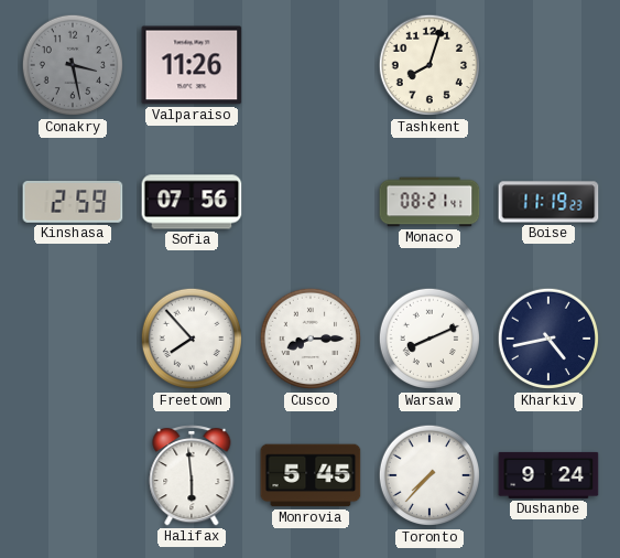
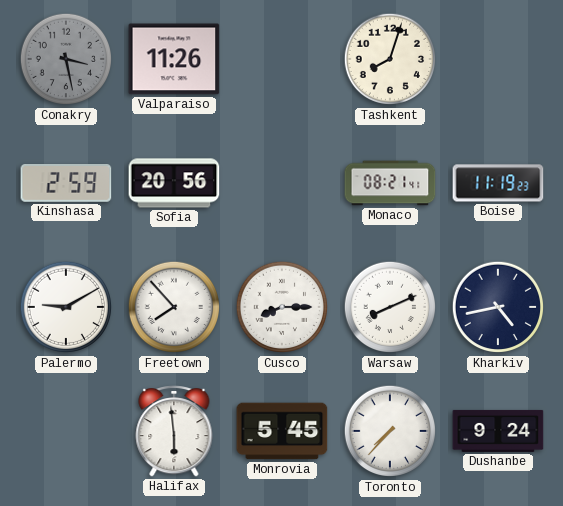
Sofia: 07:56 -> 20:56
Palermo: none -> 9:10
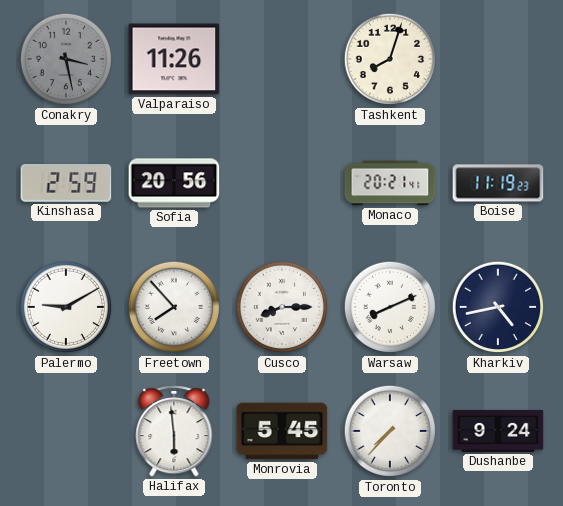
Monaco: 08:21 -> 20:21
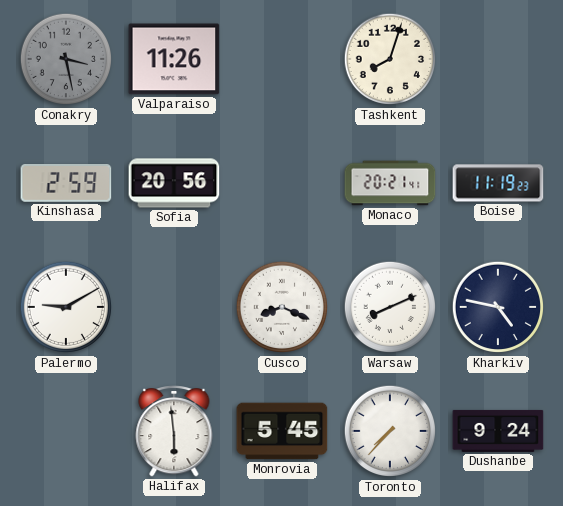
Freetown: 7:53 -> none
Cusco: 8:15 -> 8:19
Kharkiv: 4:43 -> 4:47
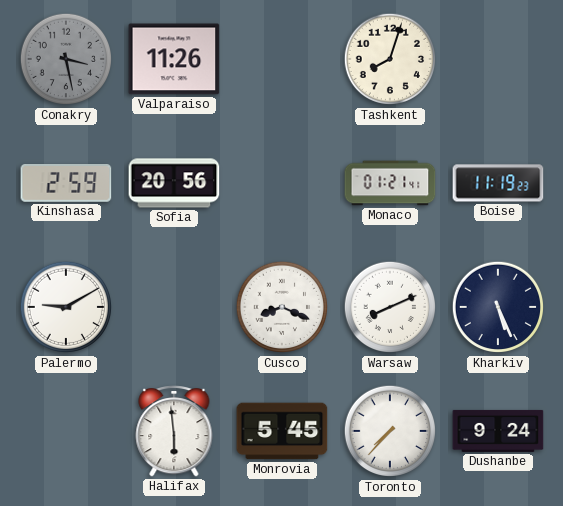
Monaco: 20:21 -> 01:21
Kharkiv: 4:47 -> 5:26
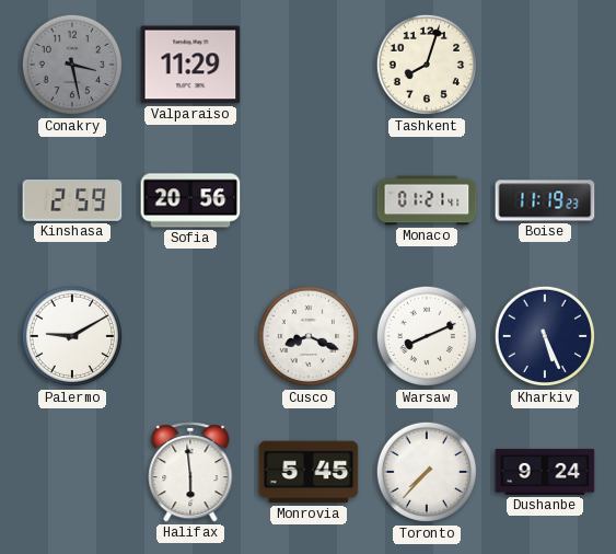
Valparaiso: 11:26 -> 11:29
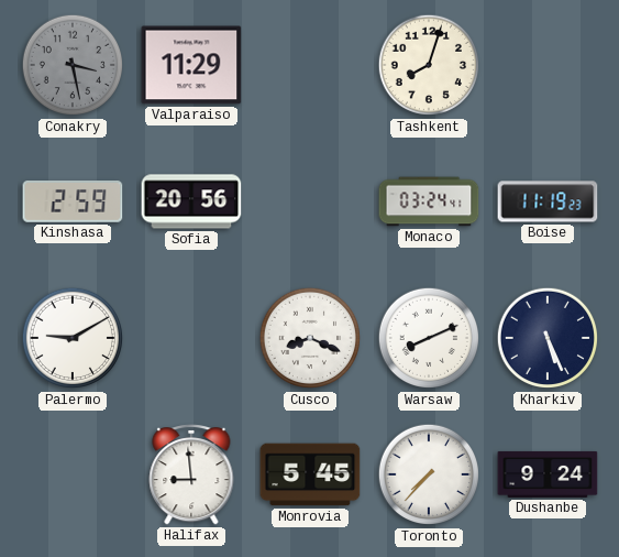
Monaco: 01:21 -> 03:24
Halifax: 5:59 -> 8:59
